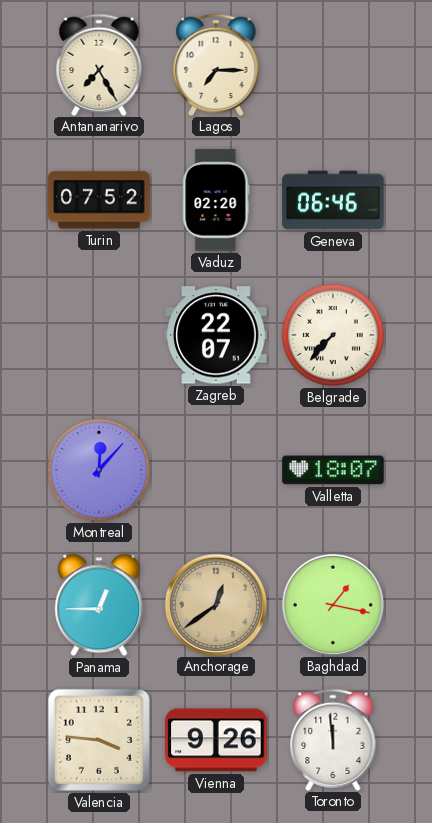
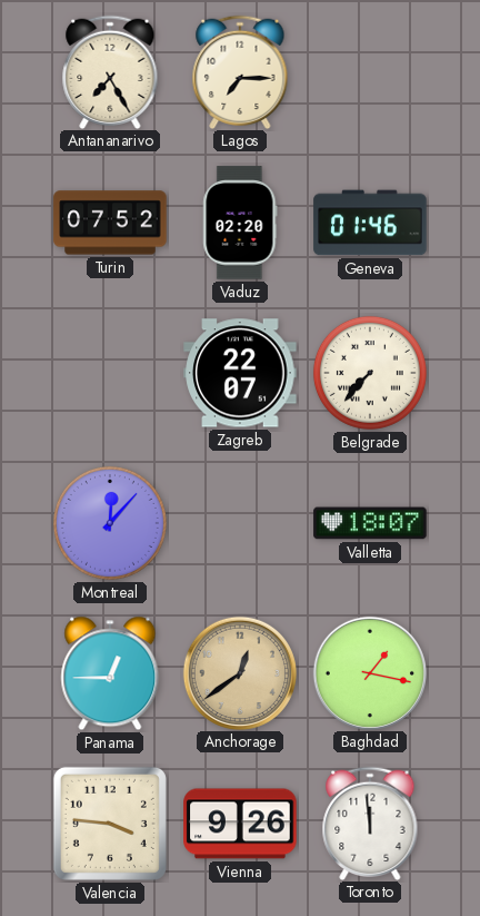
Geneva: 06:46 -> 01:46
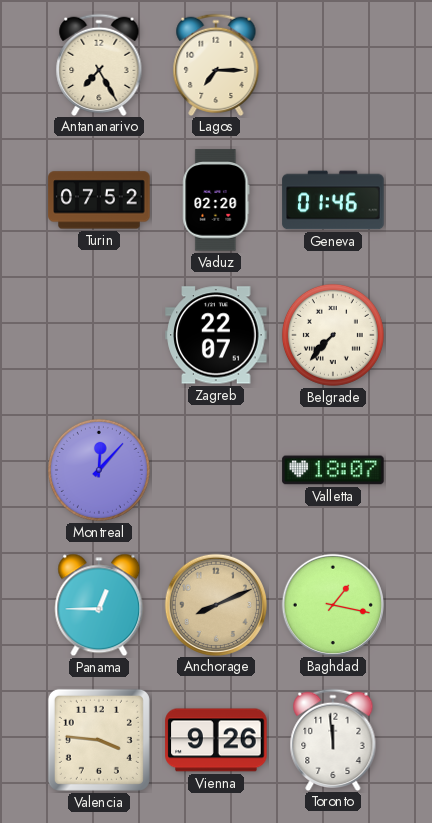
Anchorage: 12:39 -> 8:11
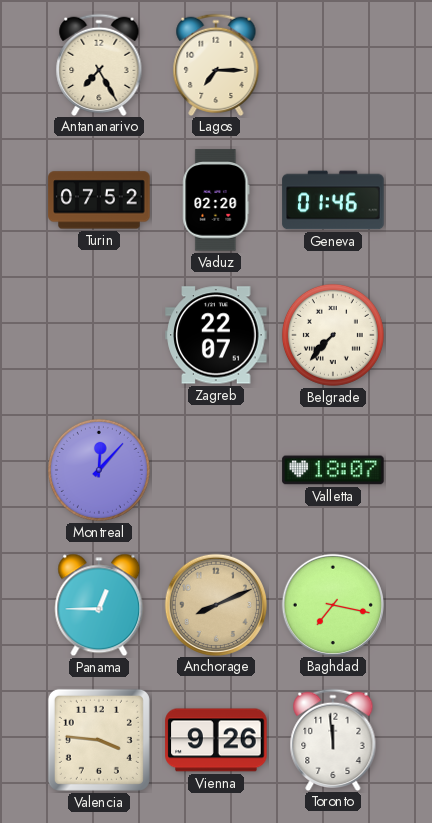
Baghdad: 1:17 -> 7:17
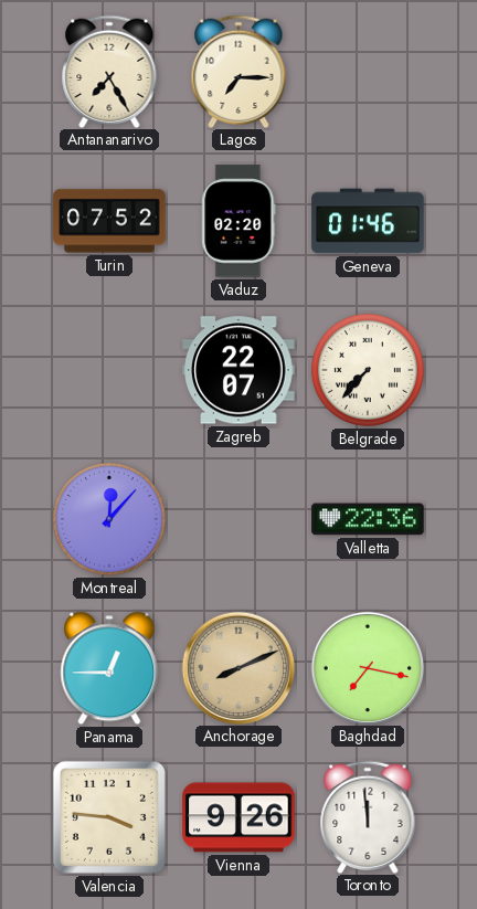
Valletta: 18:07 -> 22:36
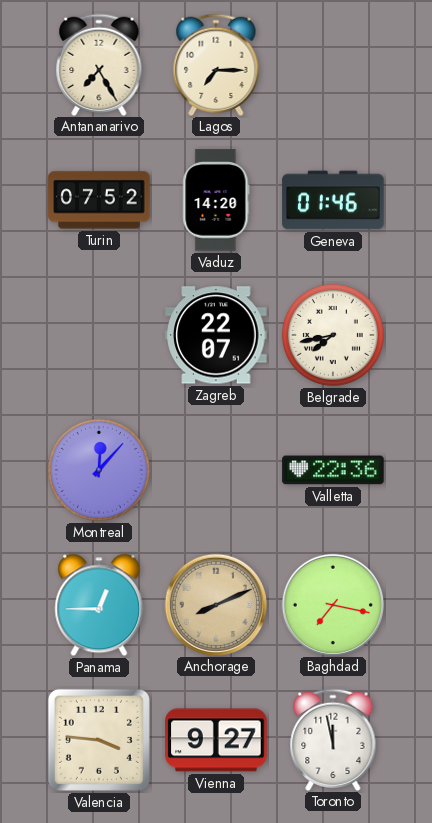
Vaduz: 02:20 -> 14:20
Belgrade: 7:37 -> 7:43
Vienna: 9:26 -> 9:27
Toronto: 11:59 -> 11:58
